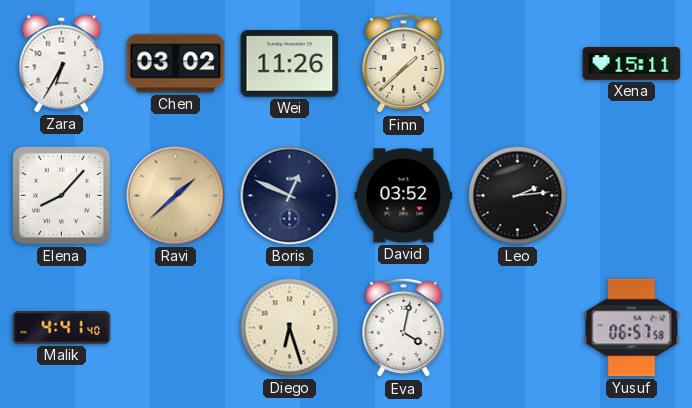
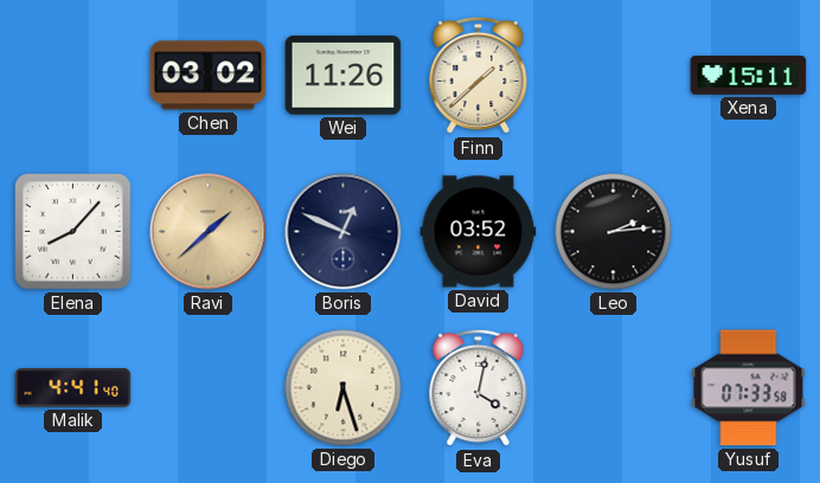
Zara: 6:35 -> none
Yusuf: 06:57 -> 07:33
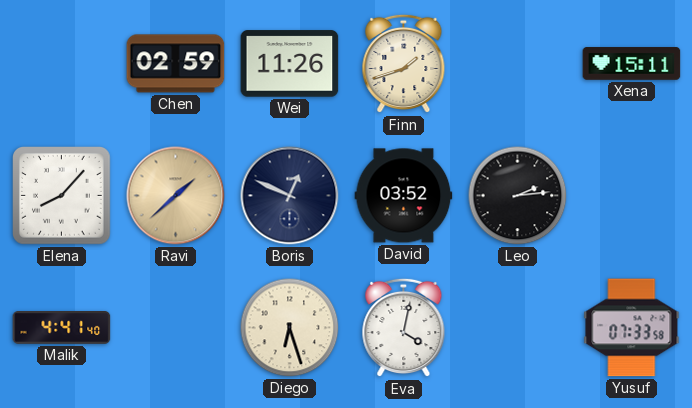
Chen: 03:02 -> 02:59
Finn: 1:38 -> 1:42
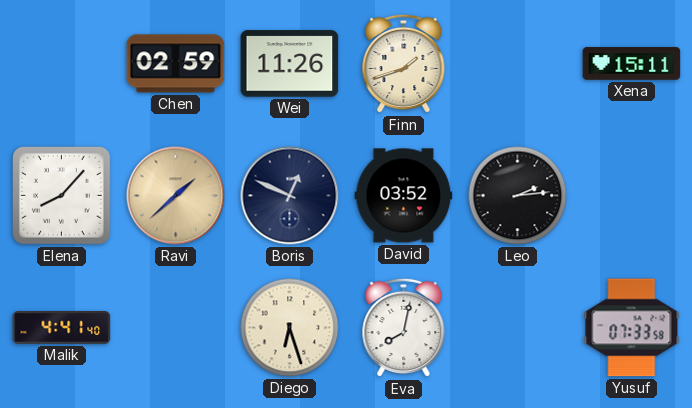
Eva: 4:02 -> 8:02
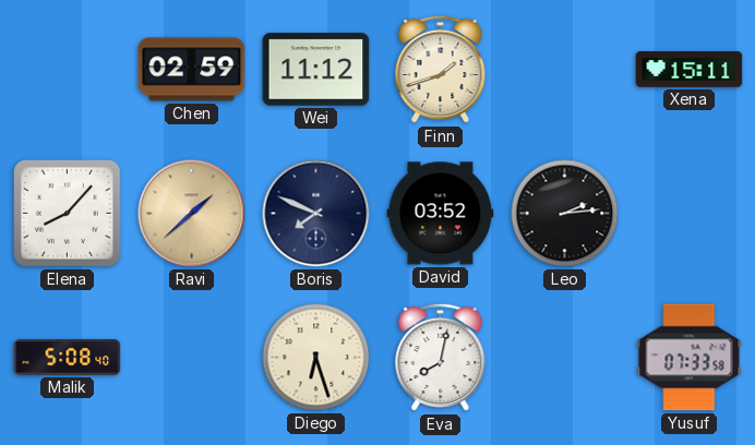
Wei: 11:26 -> 11:12
Boris: 12:49 -> 7:49
Malik: 4:41 -> 5:08
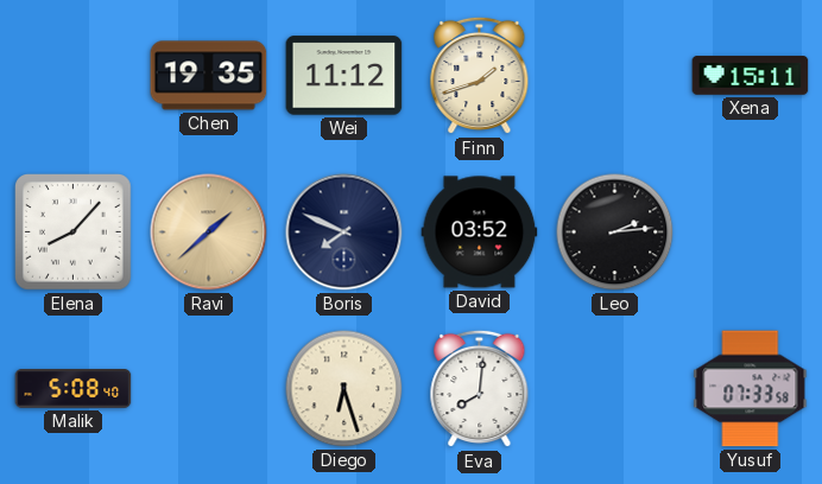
Chen: 02:59 -> 19:35
Eva: 8:02 -> 8:01
